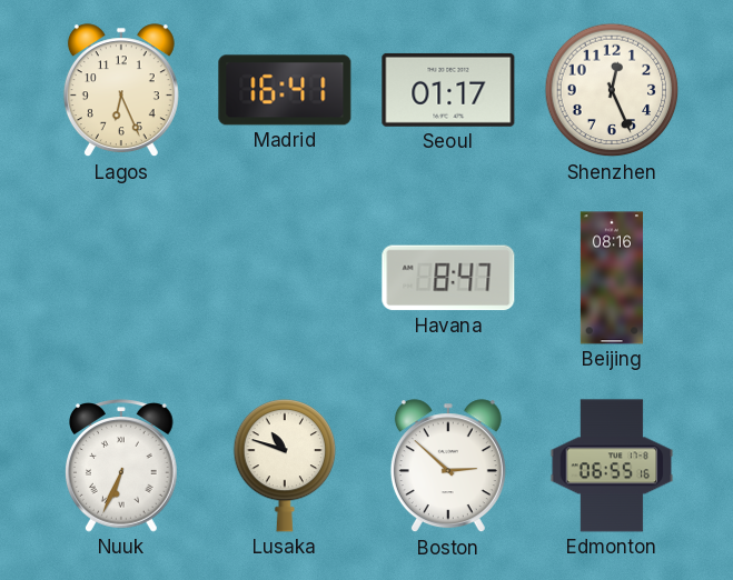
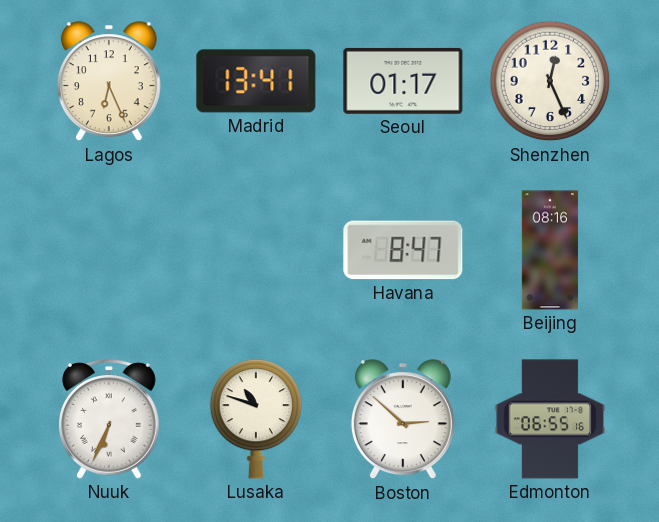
Madrid: 16:41 -> 13:41
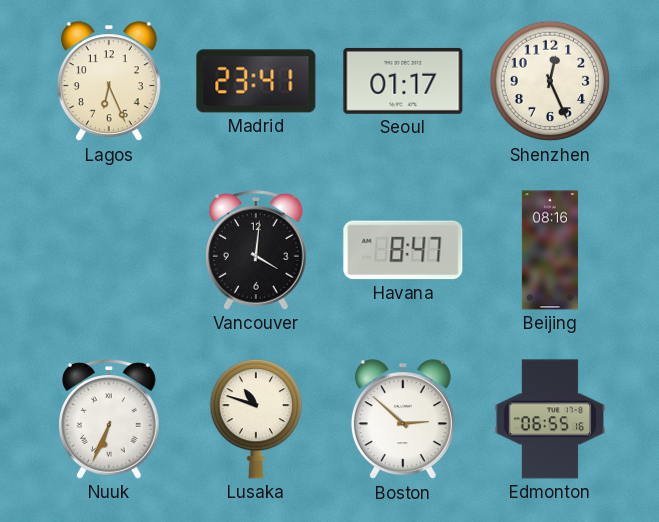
Madrid: 13:41 -> 23:41
Vancouver: none -> 4:01
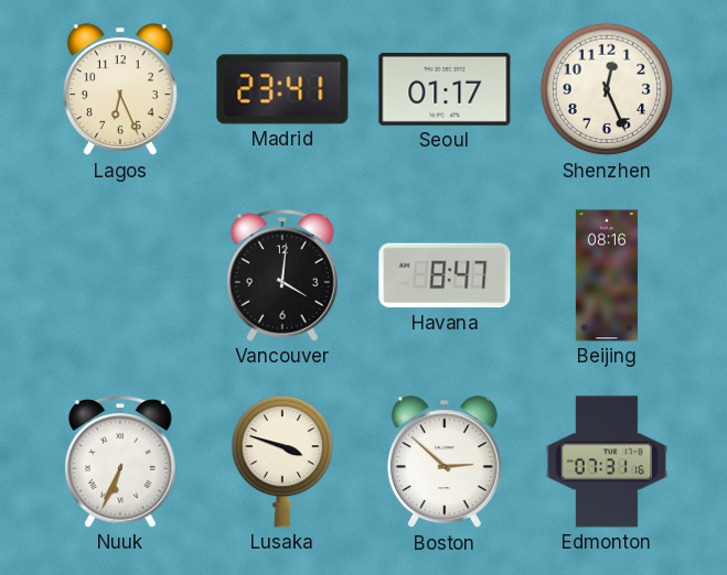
Lusaka: 10:48 -> 3:48
Edmonton: 06:55 -> 07:31
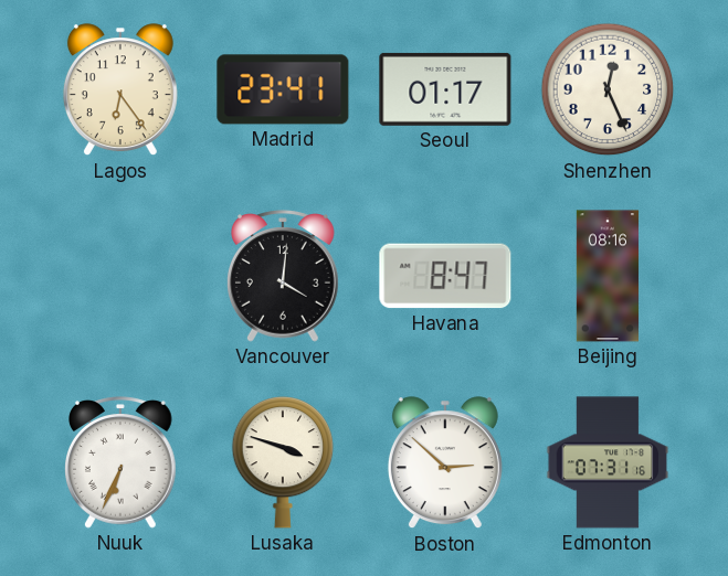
Lagos: 6:26 -> 6:24
